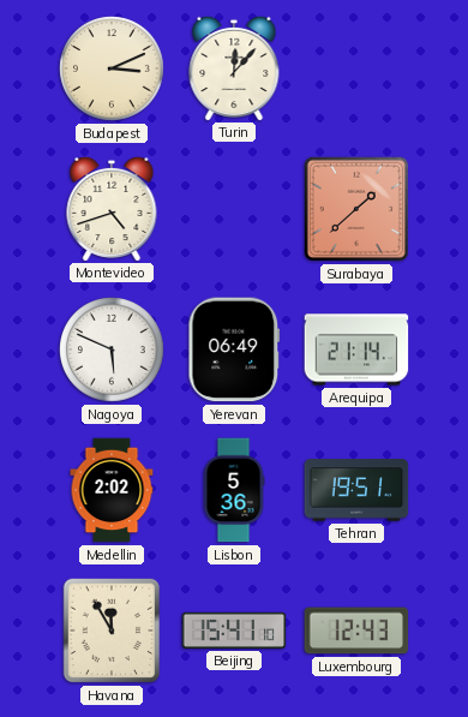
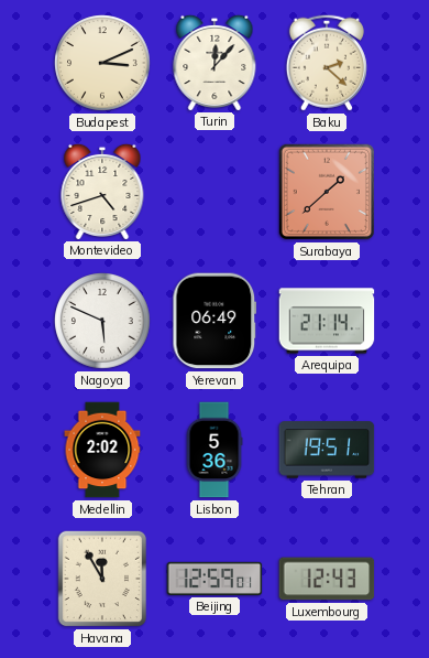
Baku: none -> 2:22
Beijing: 15:41 -> 12:59
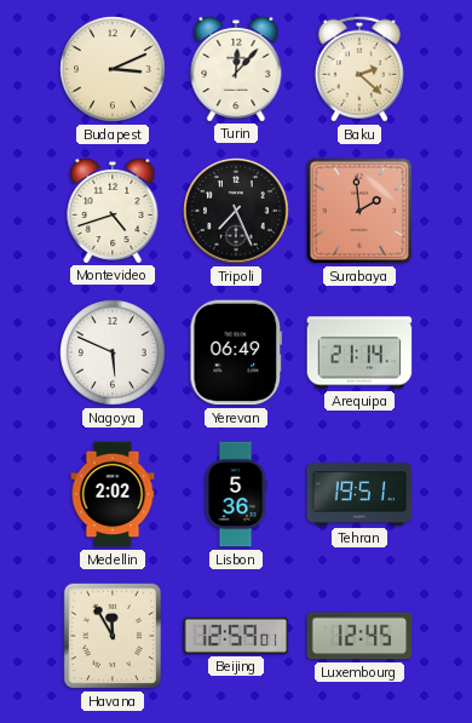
Tripoli: none -> 7:26
Surabaya: 1:38 -> 1:59
Luxembourg: 12:43 -> 12:45
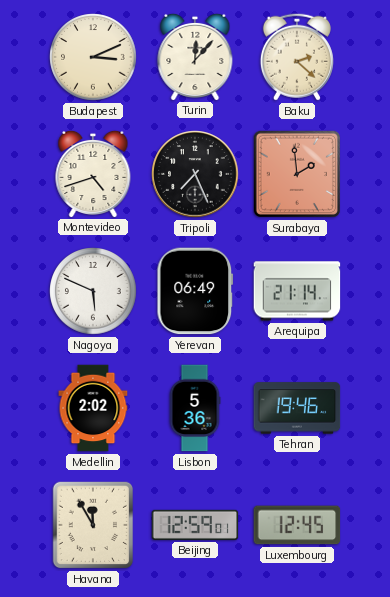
Tehran: 19:51 -> 19:46
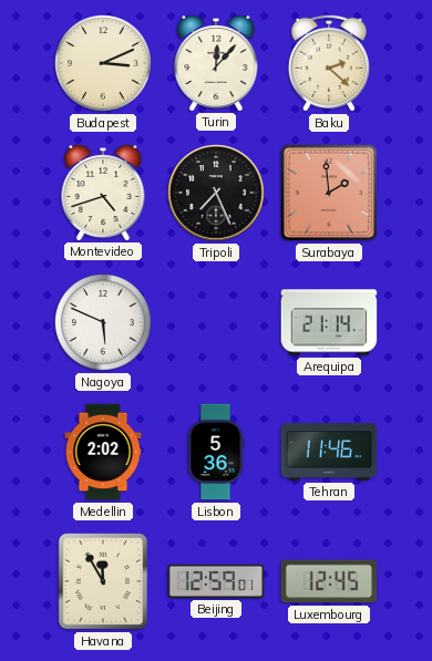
Yerevan: 06:49 -> none
Tehran: 19:46 -> 11:46
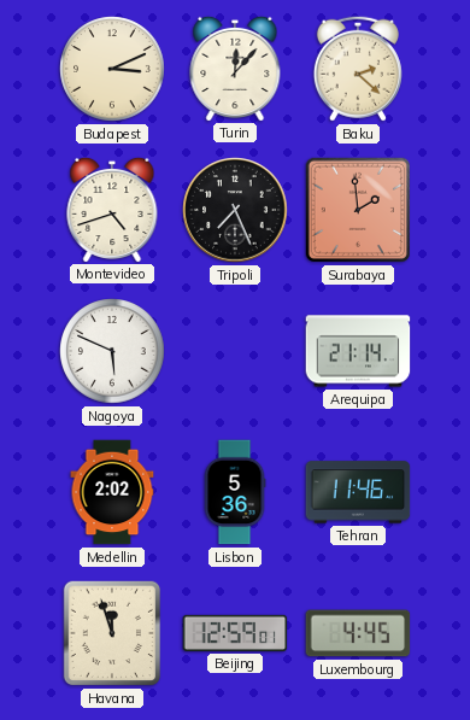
Havana: 11:55 -> 11:57
Luxembourg: 12:45 -> 4:45
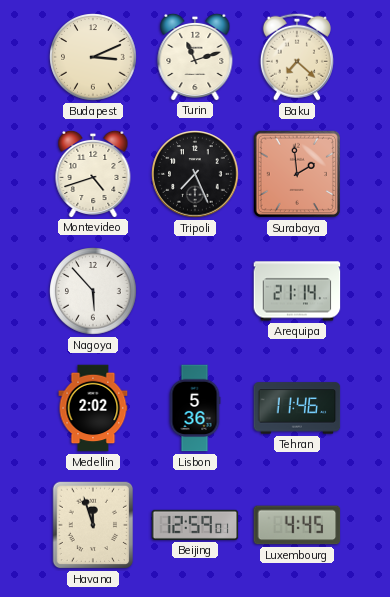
Turin: 12:07 -> 11:12
Baku: 2:22 -> 7:22
Nagoya: 5:49 -> 5:53
